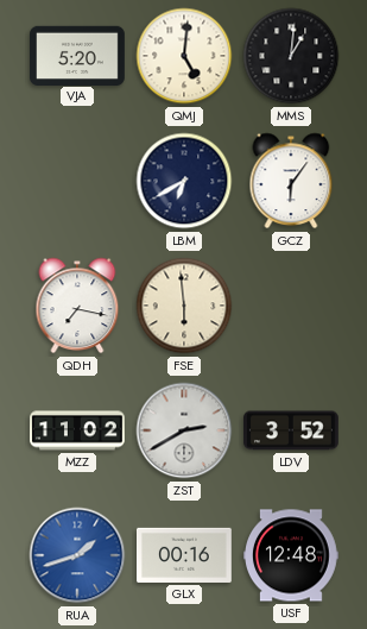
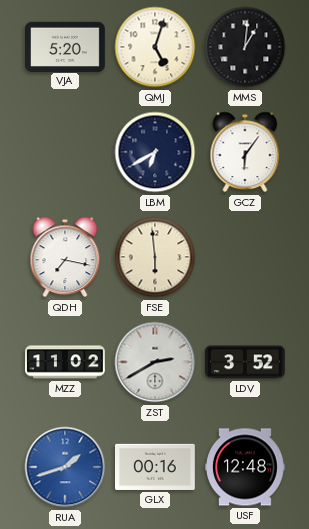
QMJ: 5:01 -> 5:03
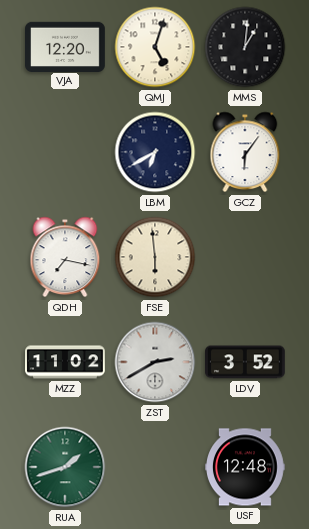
VJA: 5:20 -> 12:20
RUA dial: blue -> green
GLX: 00:16 -> none
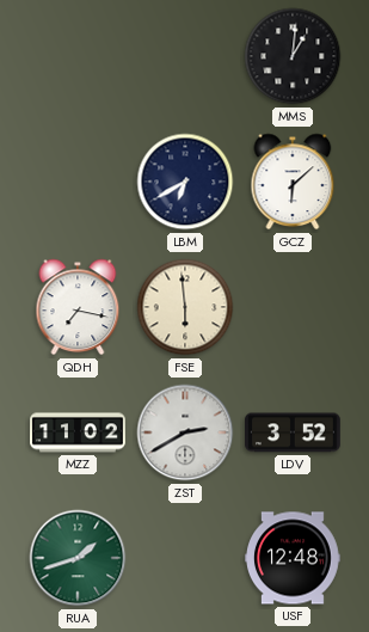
VJA: 12:20 -> none
QMJ: 5:03 -> none
GCZ: 6:06 -> 6:08
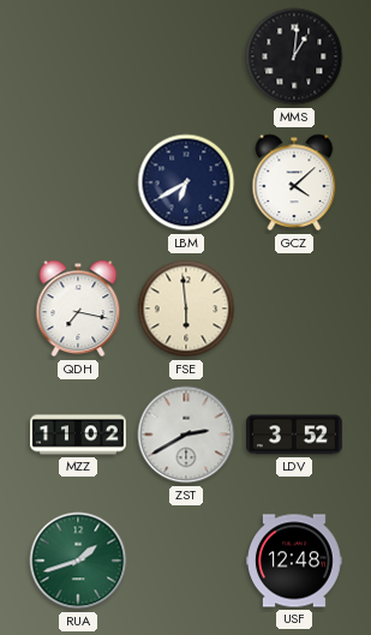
GCZ: 6:08 -> 4:08
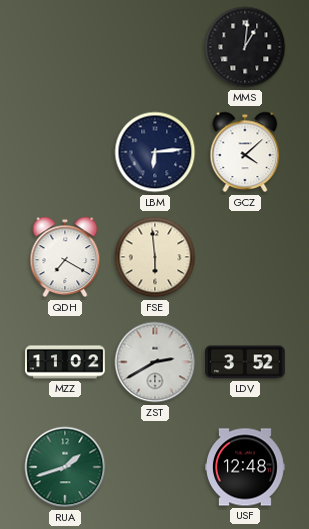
LBM: 6:40 -> 6:14
QDH: 7:17 -> 7:20
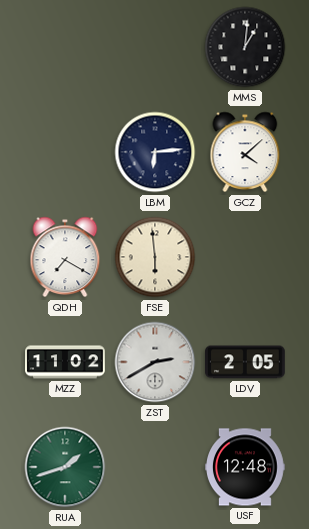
LDV: 3:52 -> 2:05
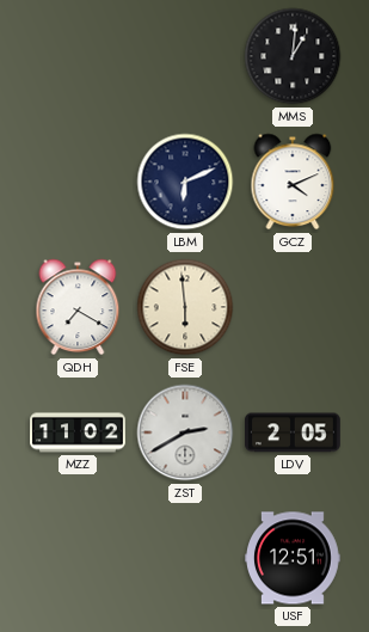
LBM: 6:14 -> 6:11
GCZ: 4:08 -> 4:11
RUA: 1:42 -> none
USF: 12:48 -> 12:51
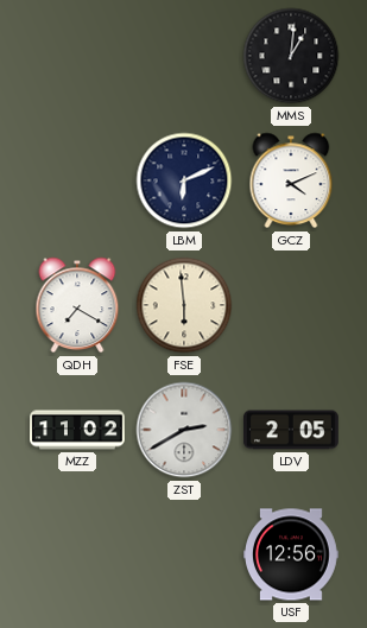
USF: 12:51 -> 12:56
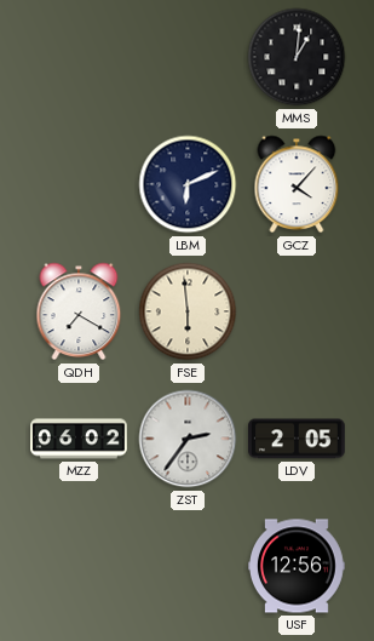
GCZ: 4:11 -> 4:07
MZZ: 11:02 -> 06:02
ZST: 2:40 -> 2:36
